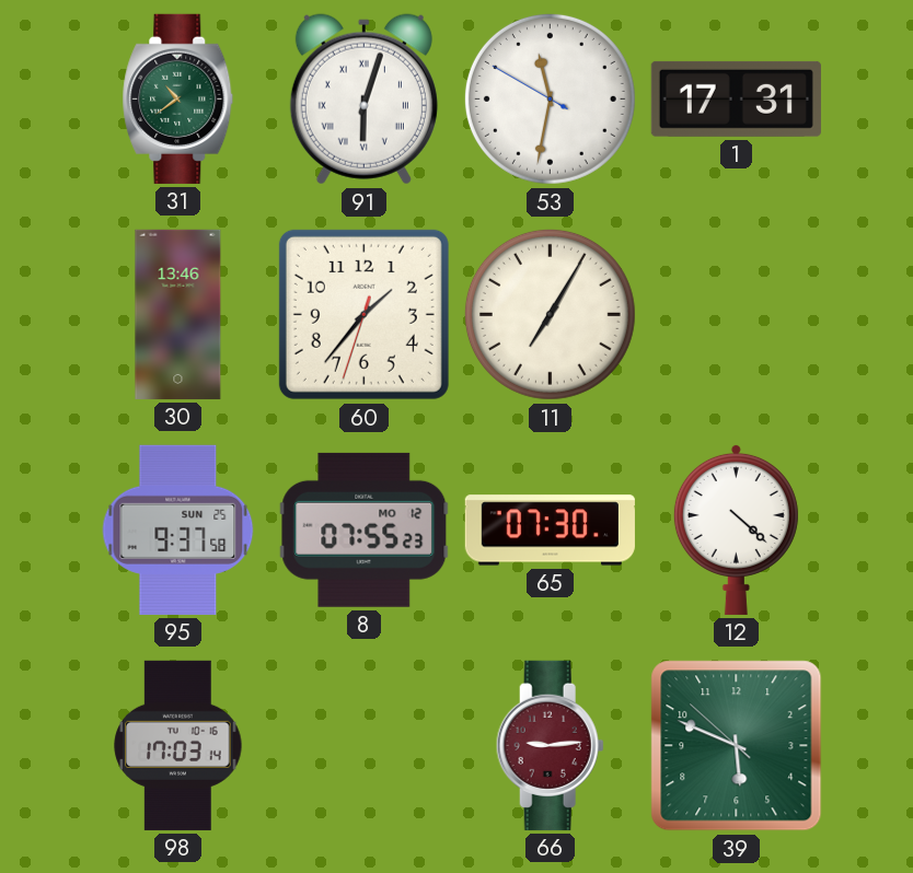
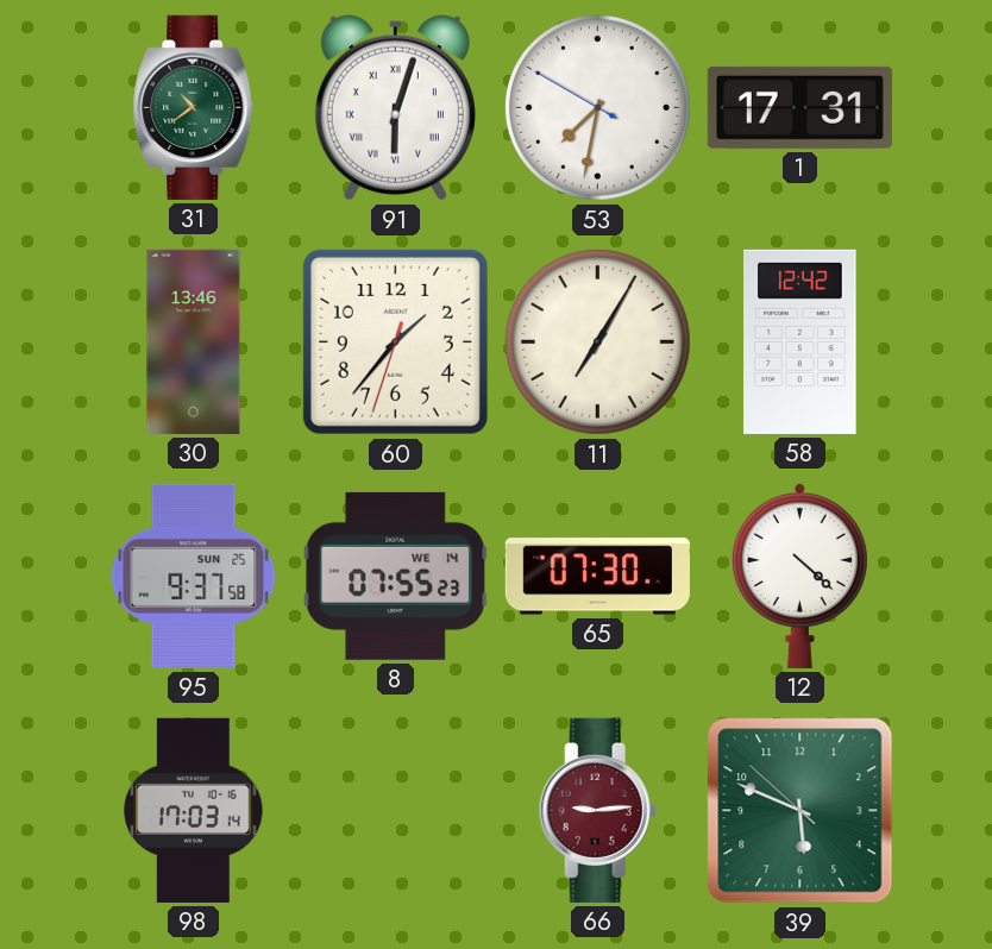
53: 11:31 -> 7:31
58: none -> 12:42
8 date: MO 12 -> WE 14
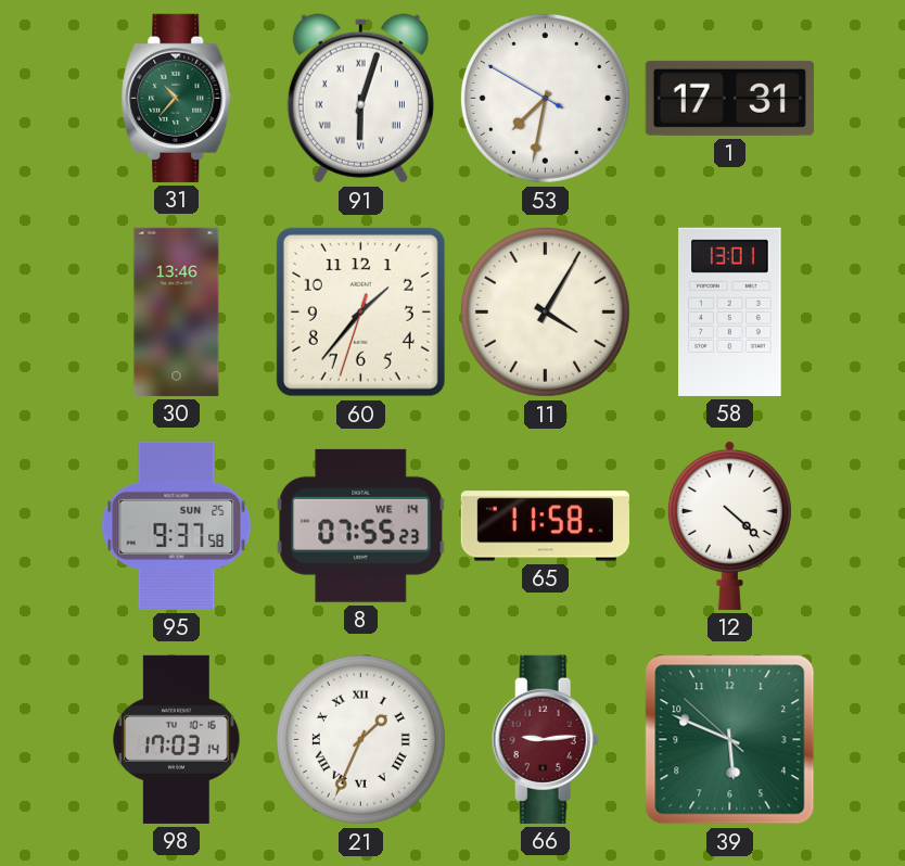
31: 10:39 -> 10:37
11: 7:05 -> 4:05
58: 12:42 -> 13:01
65: 07:30 -> 11:58
21: none -> 1:34
